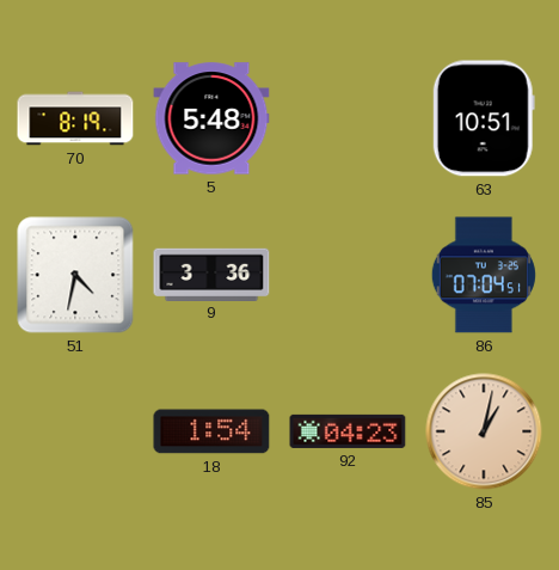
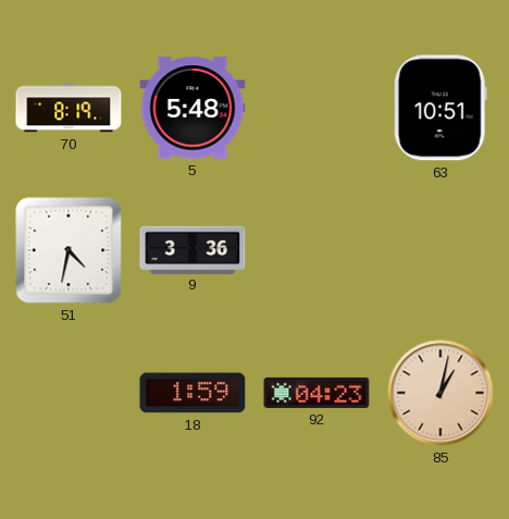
86: 07:04 -> none
18: 1:54 -> 1:59
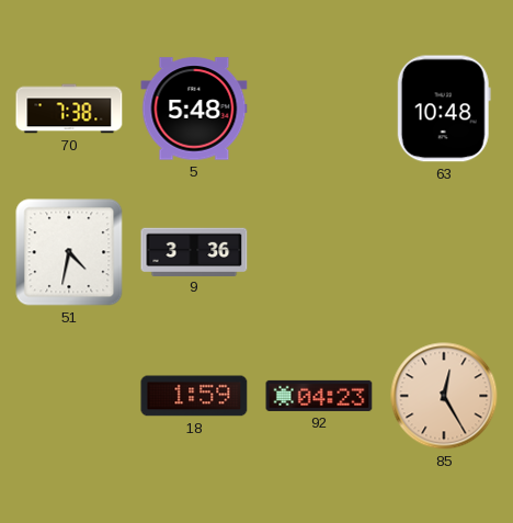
70: 8:19 -> 7:38
63: 10:51 -> 10:48
85: 1:02 -> 12:25
